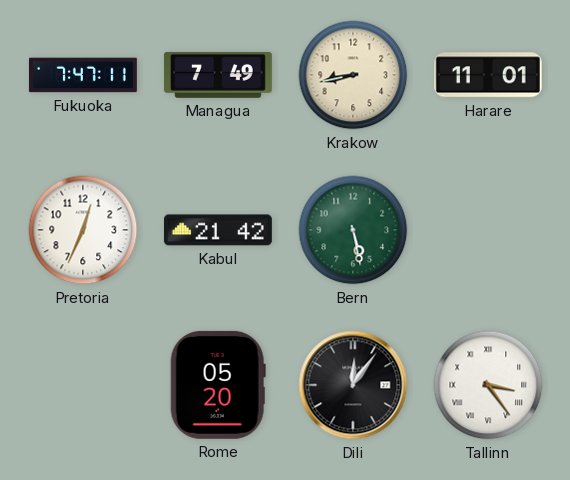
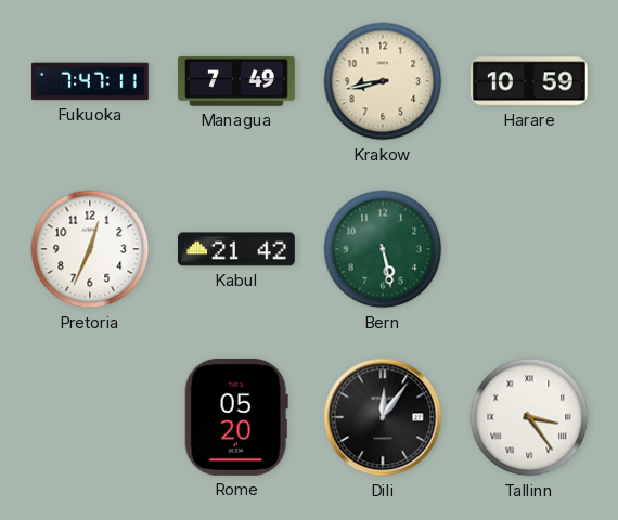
Harare: 11:01 -> 10:59
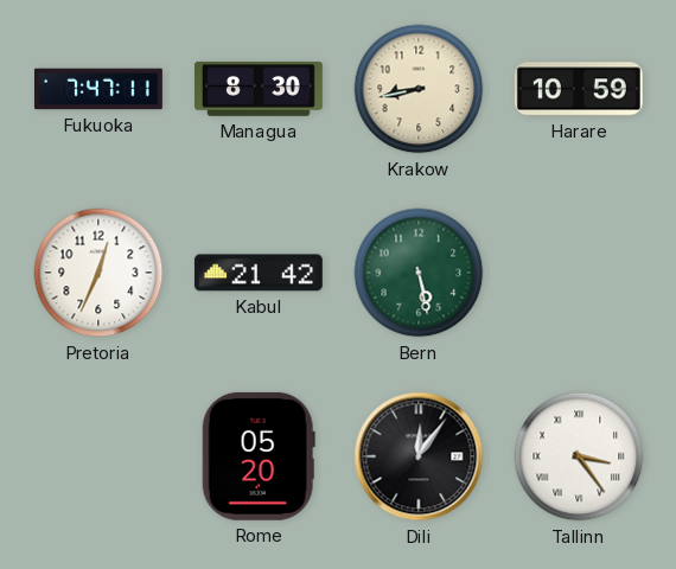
Managua: 7:49 -> 8:30
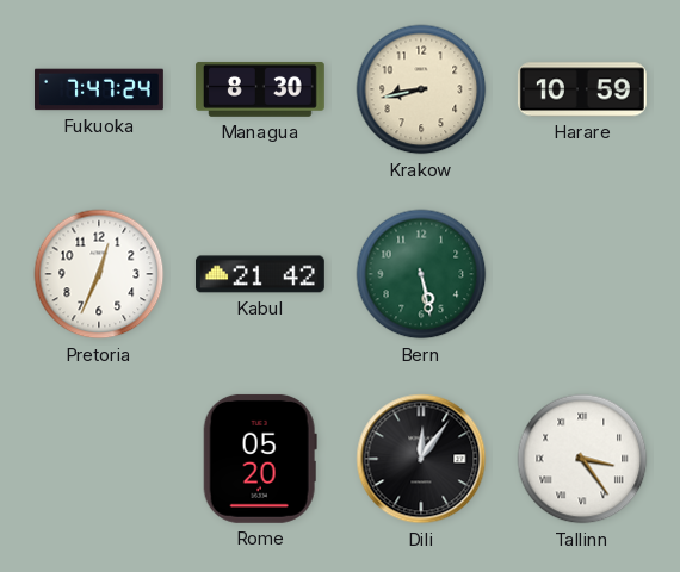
Fukuoka: 7:47:11 -> 7:47:24
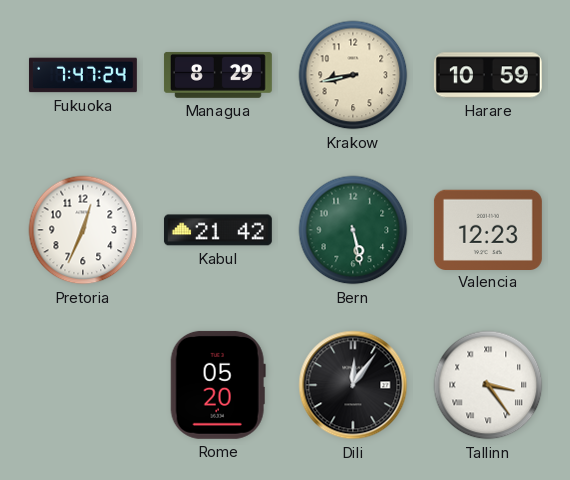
Managua: 8:30 -> 8:29
Valencia: none -> 12:23
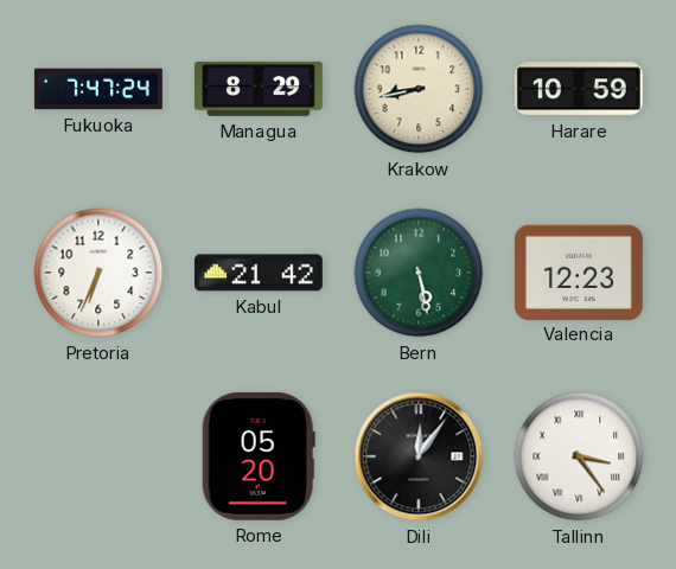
Pretoria: 12:34 -> 6:34
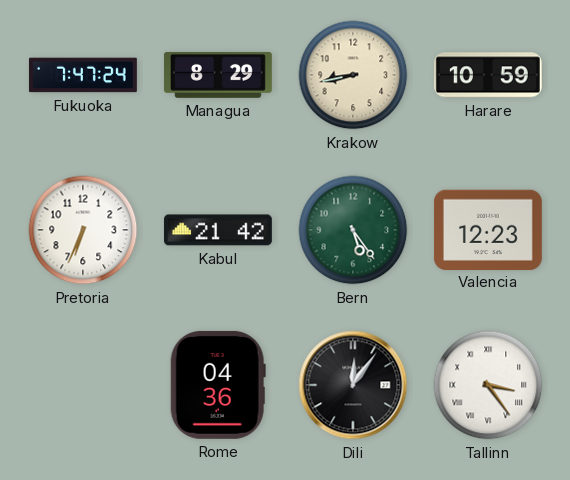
Bern: 5:28 -> 5:24
Rome: 05:20 -> 04:36
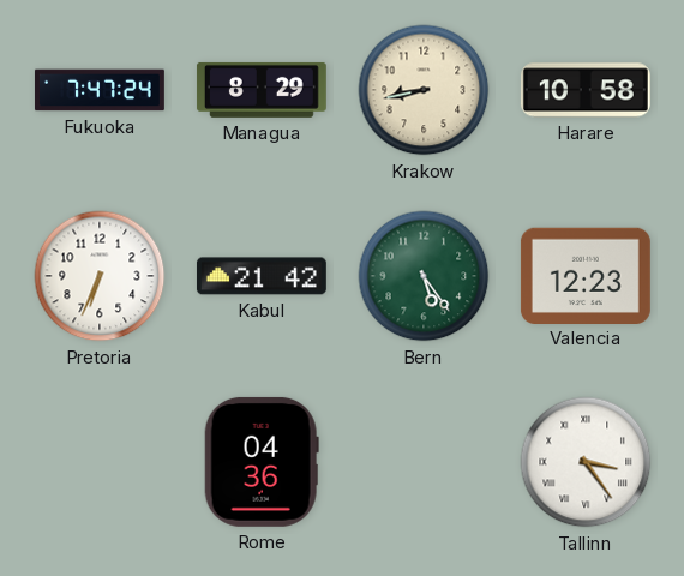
Harare: 10:59 -> 10:58
Dili: 12:06 -> none
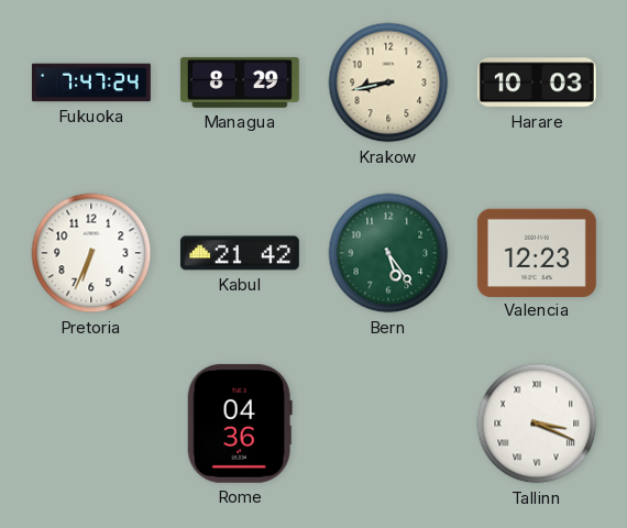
Harare: 10:58 -> 10:03
Tallinn: 3:24 -> 3:19
